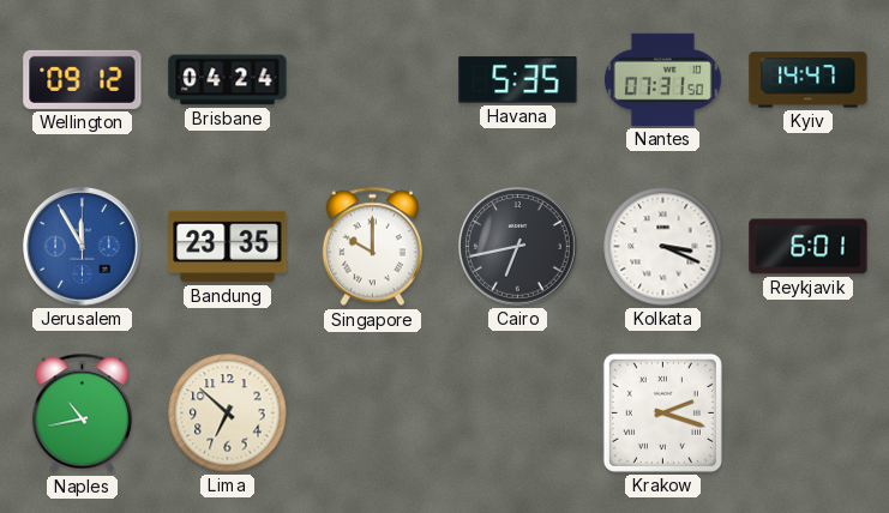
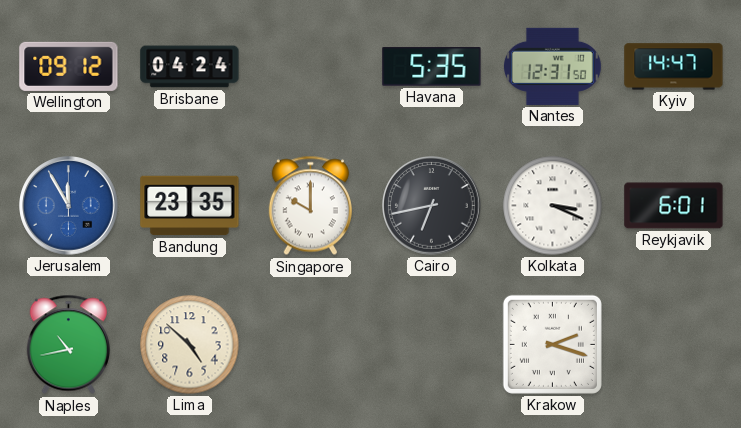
Nantes: 07:31 -> 12:31
Lima: 6:52 -> 4:52
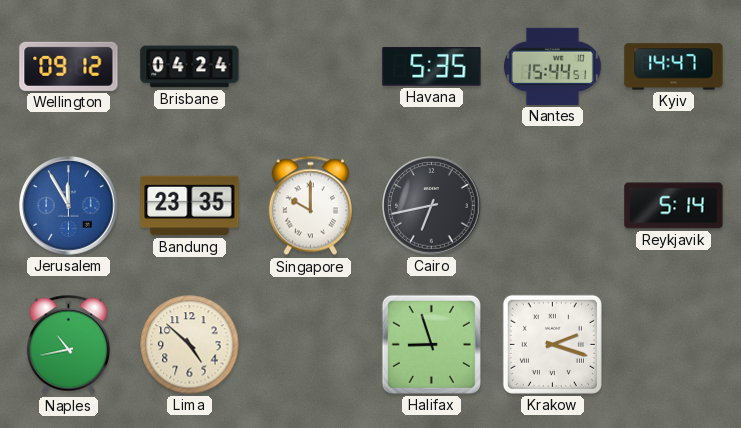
Nantes: 12:31 -> 15:44
Kolkata: 3:19 -> none
Reykjavik: 6:01 -> 5:14
Halifax: none -> 8:57
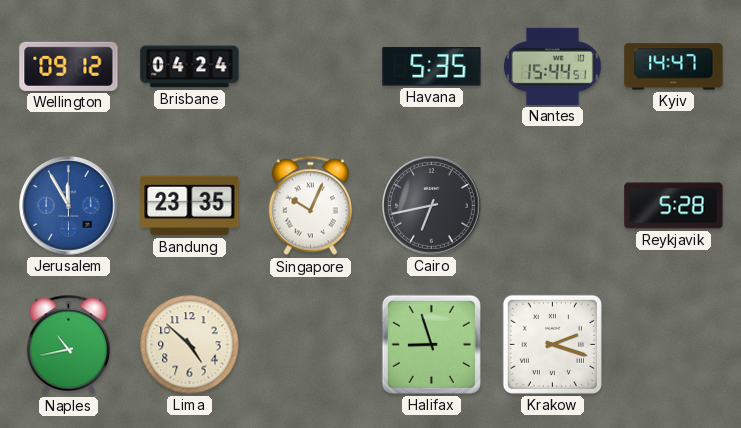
Singapore: 10:00 -> 10:04
Reykjavik: 5:14 -> 5:28
